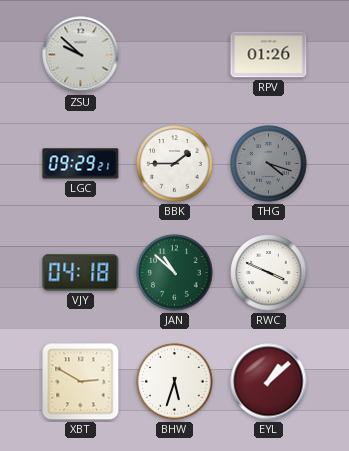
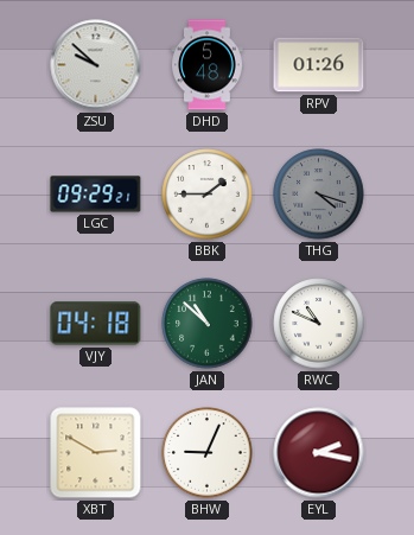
DHD: none -> 5:48
RWC: 3:49 -> 10:49
BHW: 5:33 -> 9:04
EYL: 1:08 -> 2:17
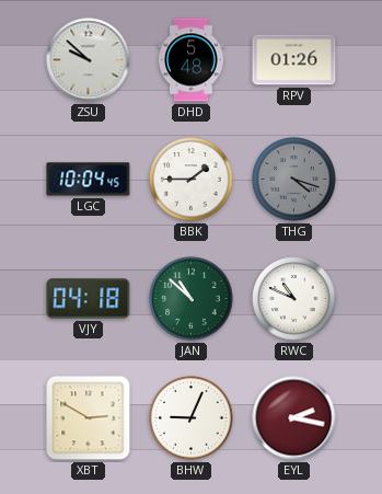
LGC: 09:29 -> 10:04
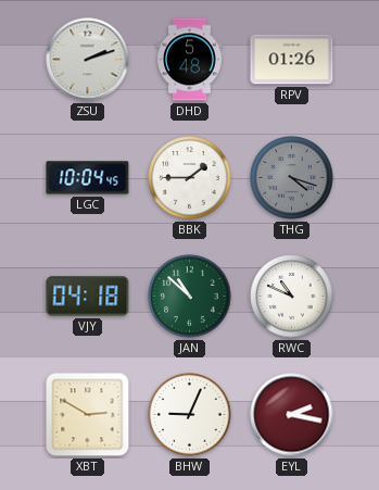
ZSU: 9:52 -> 2:12
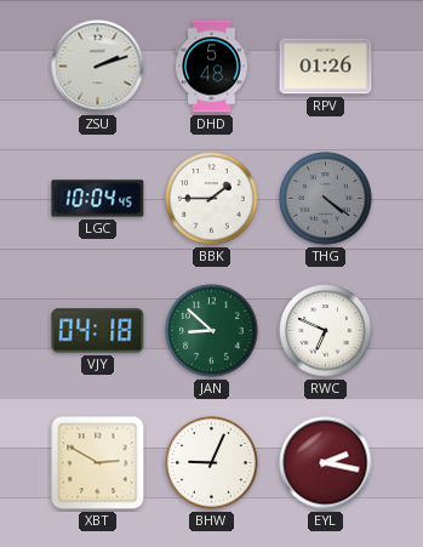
THG: 4:18 -> 4:21
JAN: 10:52 -> 8:52
RWC: 10:49 -> 6:49
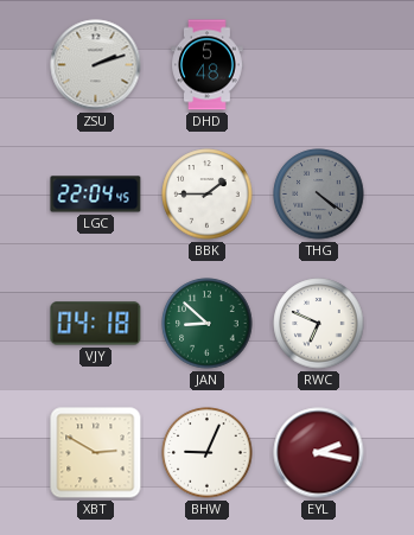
RPV: 01:26 -> none
LGC: 10:04 -> 22:04
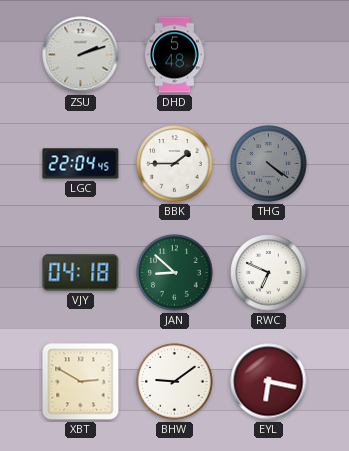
BHW: 9:04 -> 9:09
EYL: 2:17 -> 6:17
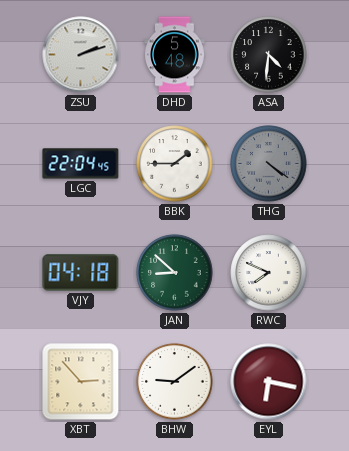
ASA: none -> 4:31
RWC: 6:49 -> 7:49
XBT: 2:50 -> 2:53
